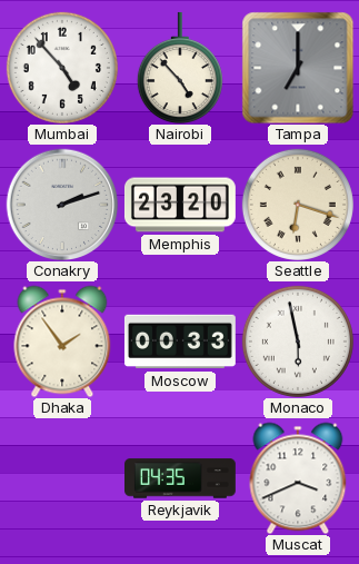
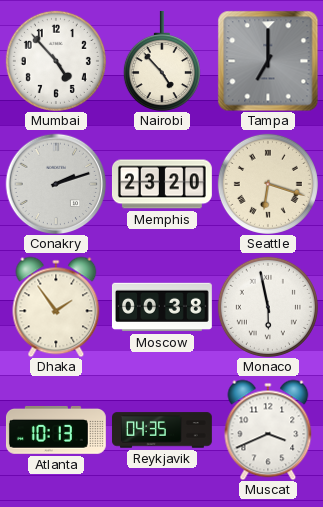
Moscow: 00:33 -> 00:38
Atlanta: none -> 10:13
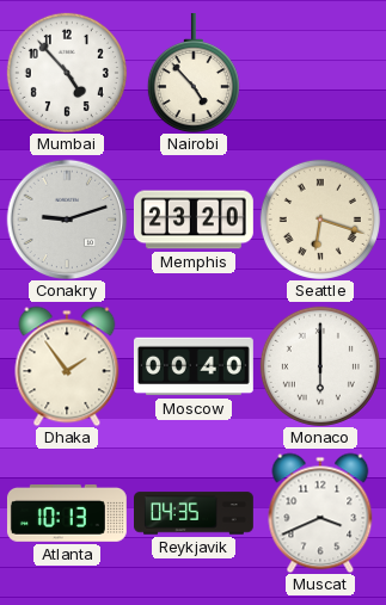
Tampa: 7:00 -> none
Conakry: 2:12 -> 9:12
Moscow: 00:38 -> 00:40
Monaco: 5:58 -> 6:00
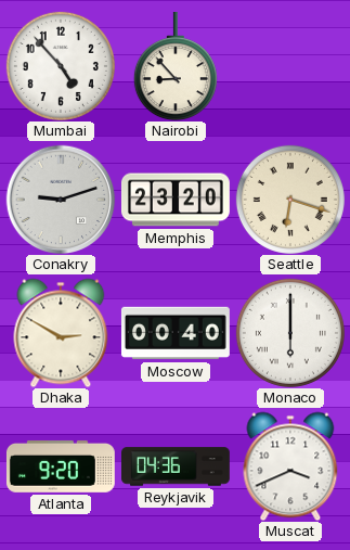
Nairobi: 4:53 -> 8:53
Dhaka: 1:54 -> 2:50
Atlanta: 10:13 -> 9:20
Reykjavik: 04:35 -> 04:36
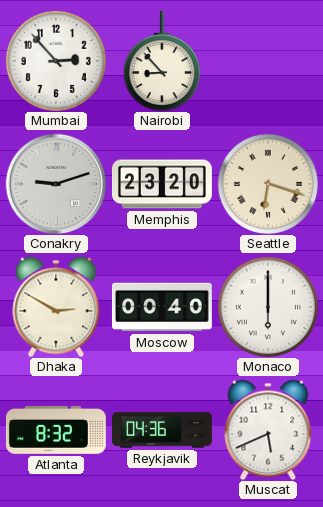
Mumbai: 4:53 -> 2:53
Atlanta: 9:20 -> 8:32
Muscat: 3:41 -> 5:41
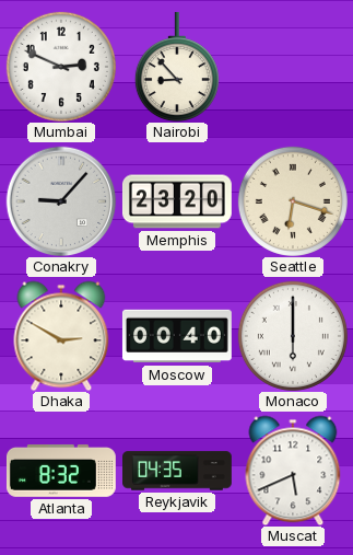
Mumbai: 2:53 -> 2:49
Conakry: 9:12 -> 9:07
Reykjavik: 04:36 -> 04:35
